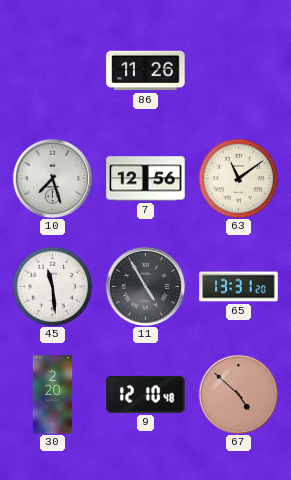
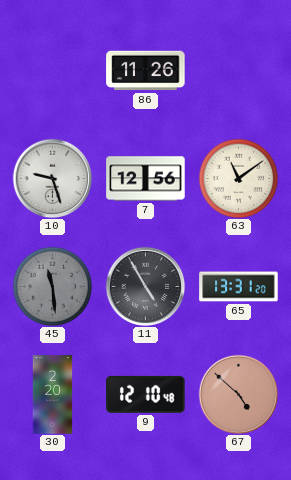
10: 7:27 -> 9:27
45 dial: white -> grey
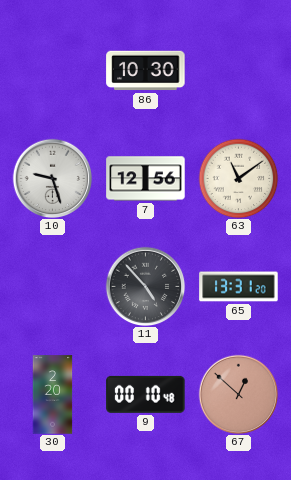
86: 11:26 -> 10:30
45: 11:29 -> none
11: 4:55 -> 4:53
9: 12:10 -> 00:10
67: 4:52 -> 12:52
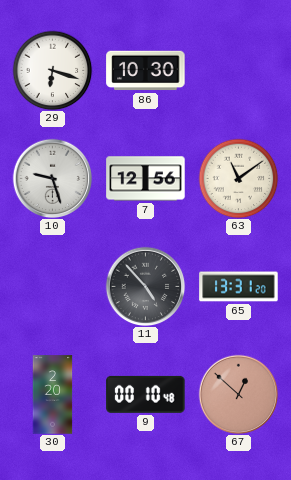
29: none -> 6:18
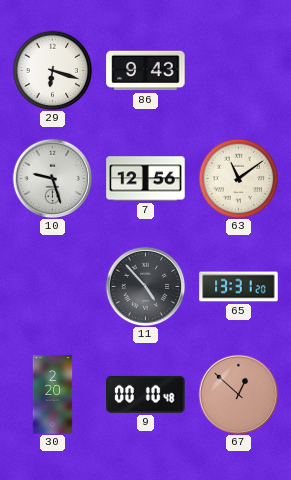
86: 10:30 -> 9:43
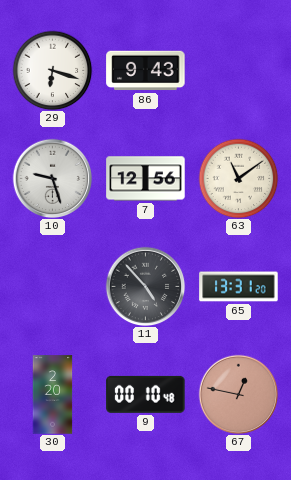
67: 12:52 -> 12:47
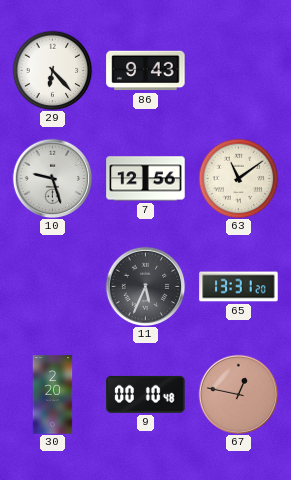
29: 6:18 -> 6:23
11: 4:53 -> 5:34
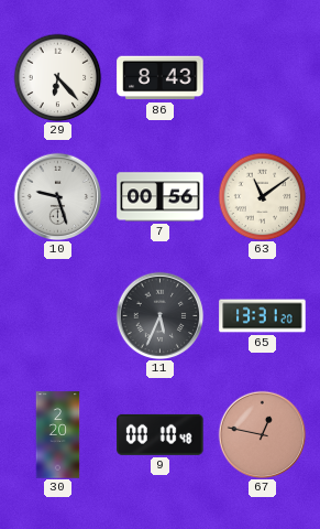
86: 9:43 -> 8:43
7: 12:56 -> 00:56
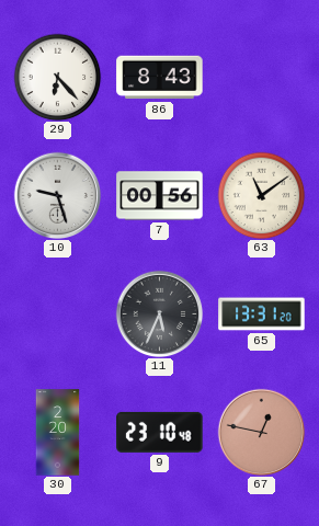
9: 00:10 -> 23:10
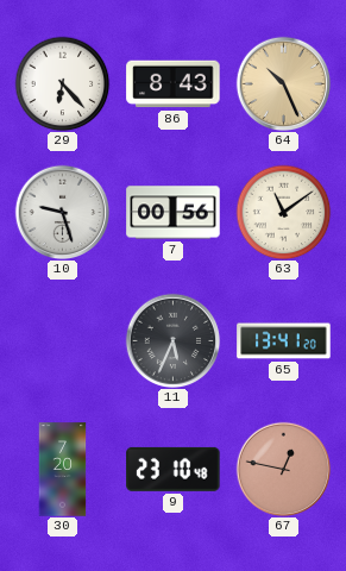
64: none -> 10:26
65: 13:31 -> 13:41
30: 2:20 -> 7:20
